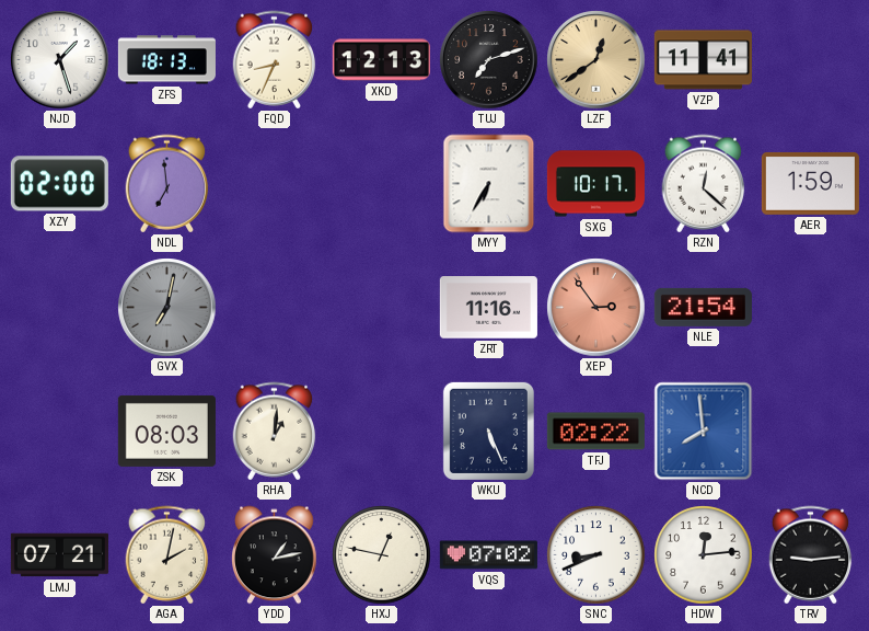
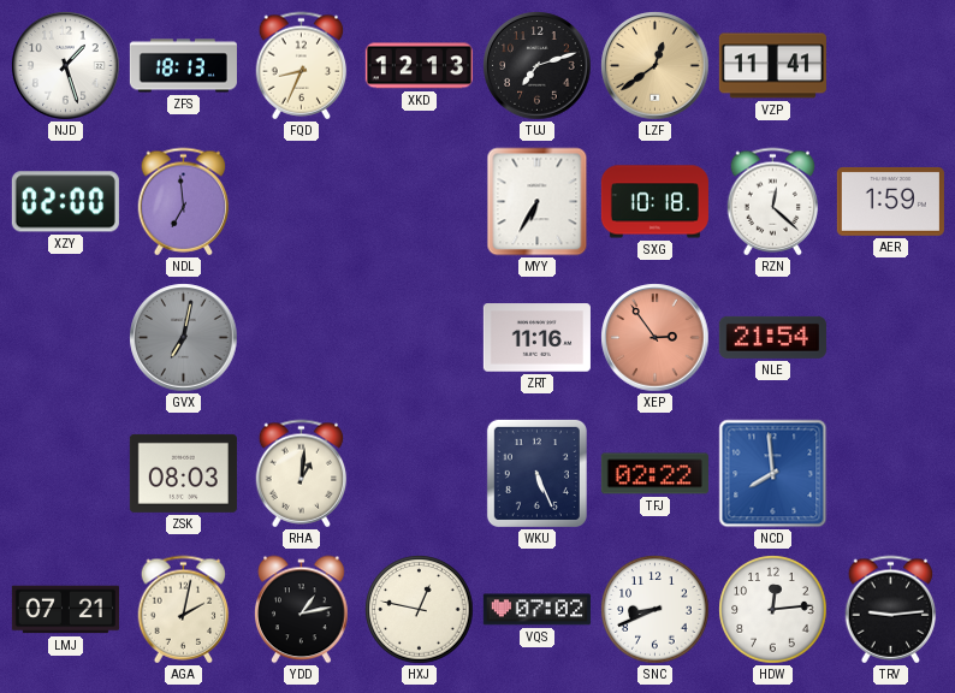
SXG: 10:17 -> 10:18
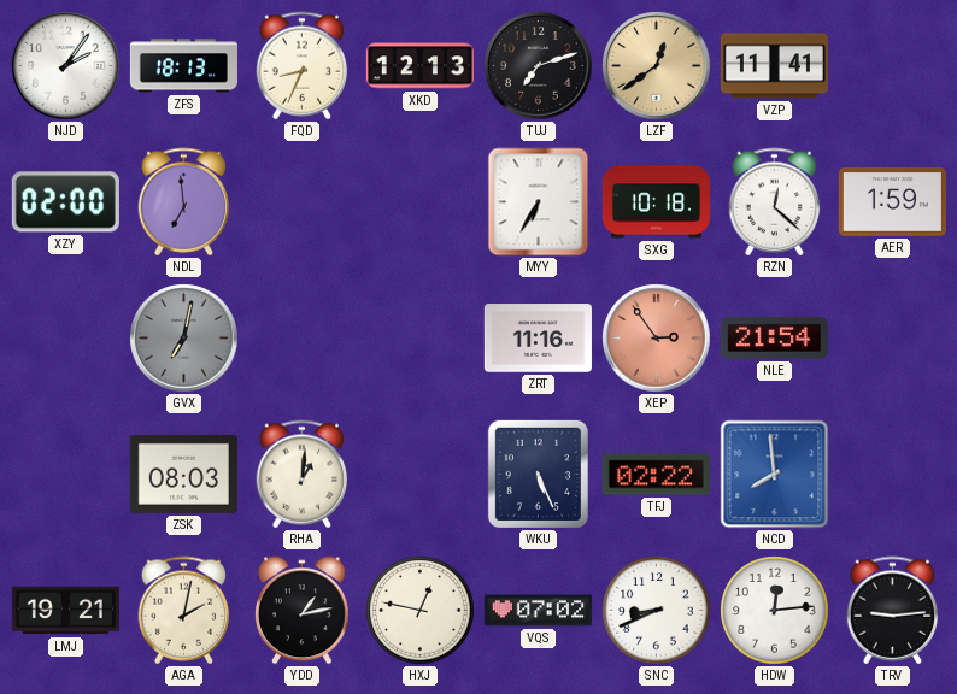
NJD: 1:27 -> 2:06
LMJ: 07:21 -> 19:21
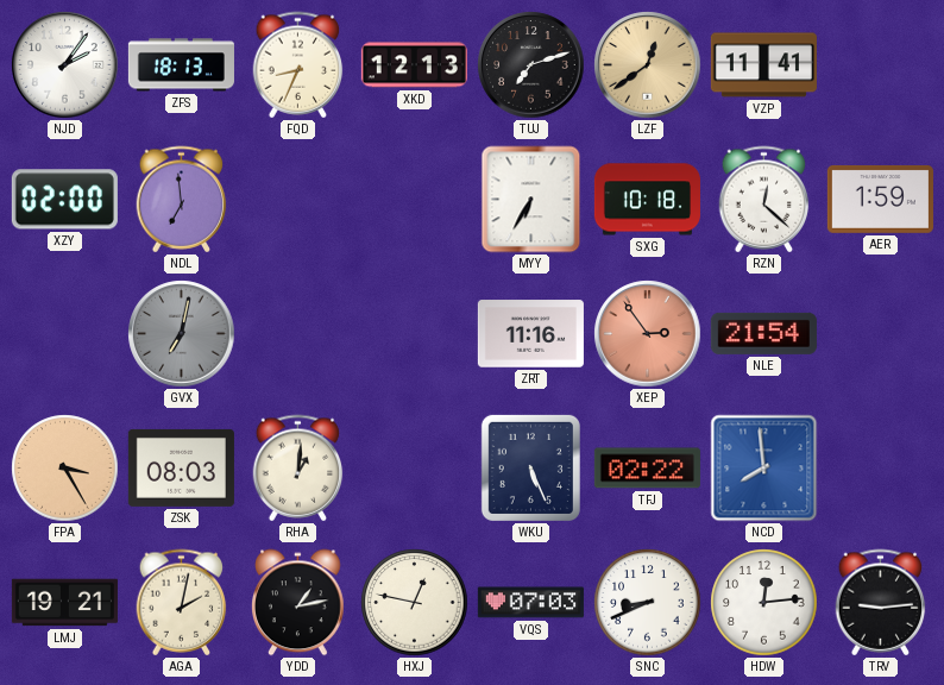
FPA: none -> 3:25
VQS: 07:02 -> 07:03
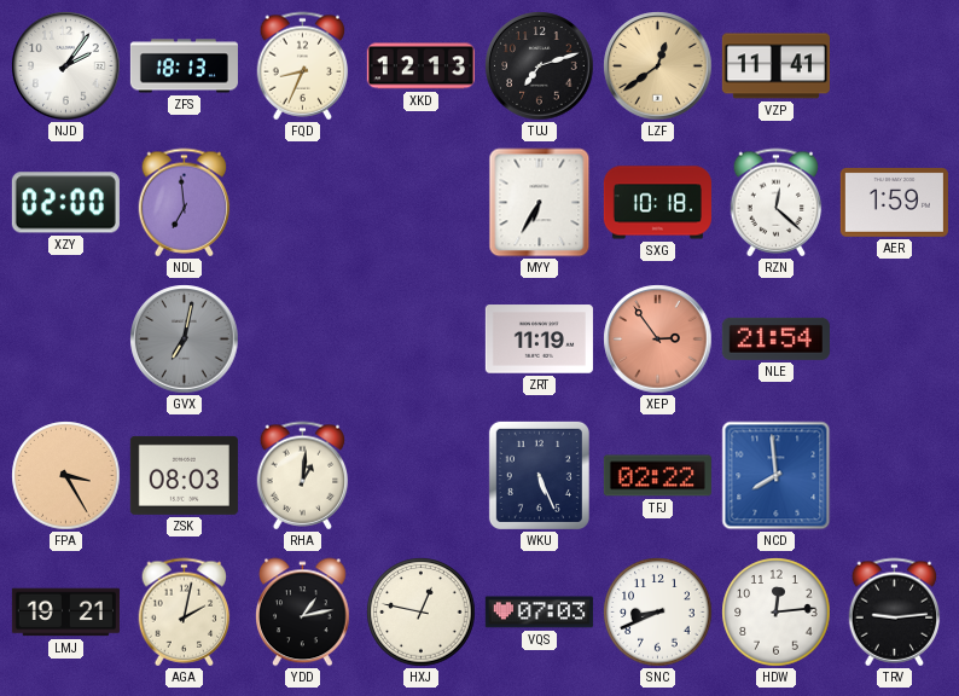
ZRT: 11:16 -> 11:19
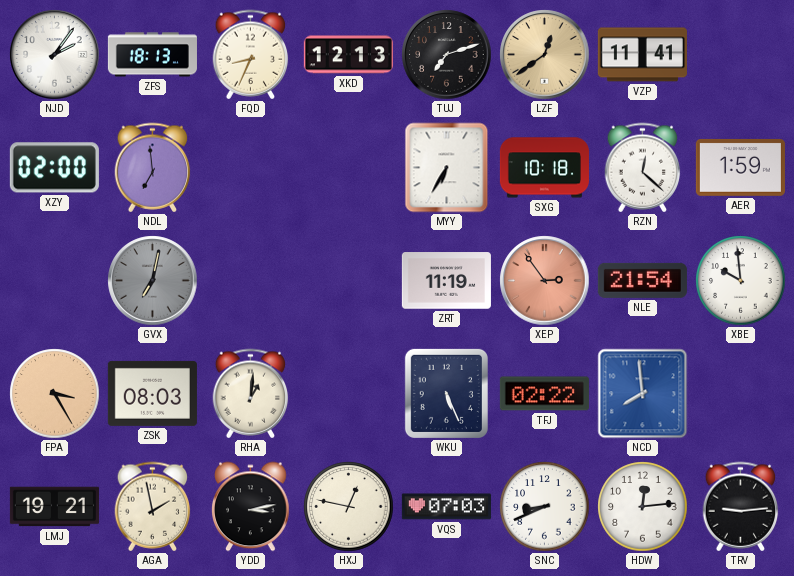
XBE: none -> 9:59
AGA: 2:02 -> 1:58
YDD: 1:13 -> 3:13
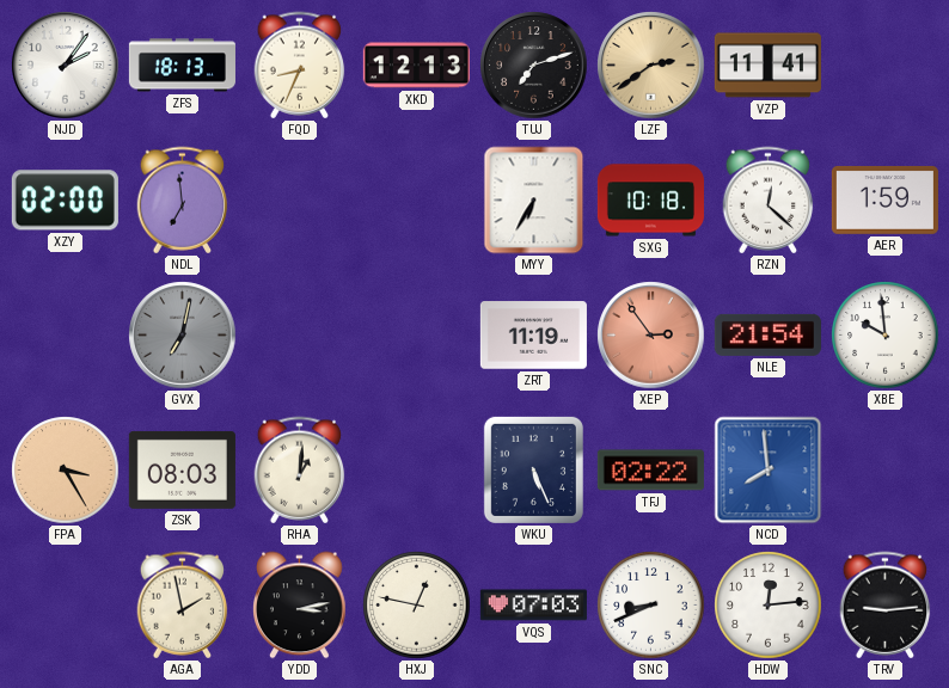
LZF: 12:39 -> 2:39
LMJ: 19:21 -> none
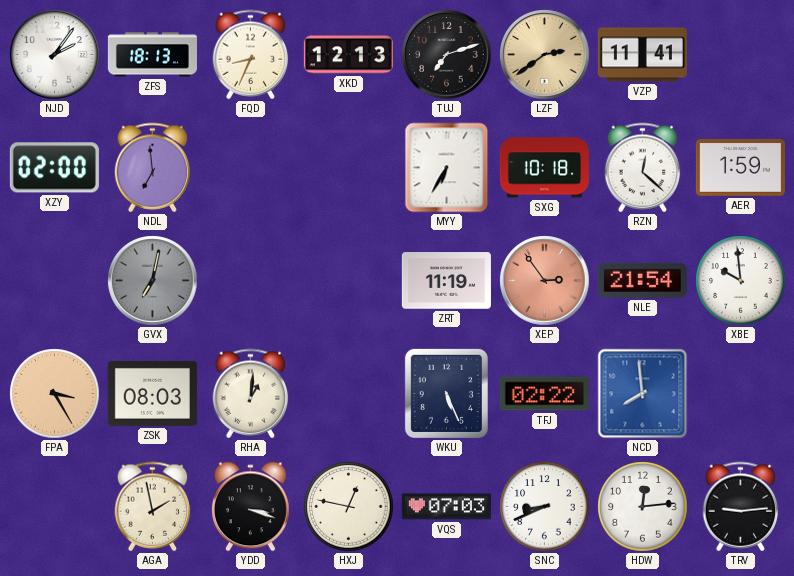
YDD: 3:13 -> 3:18
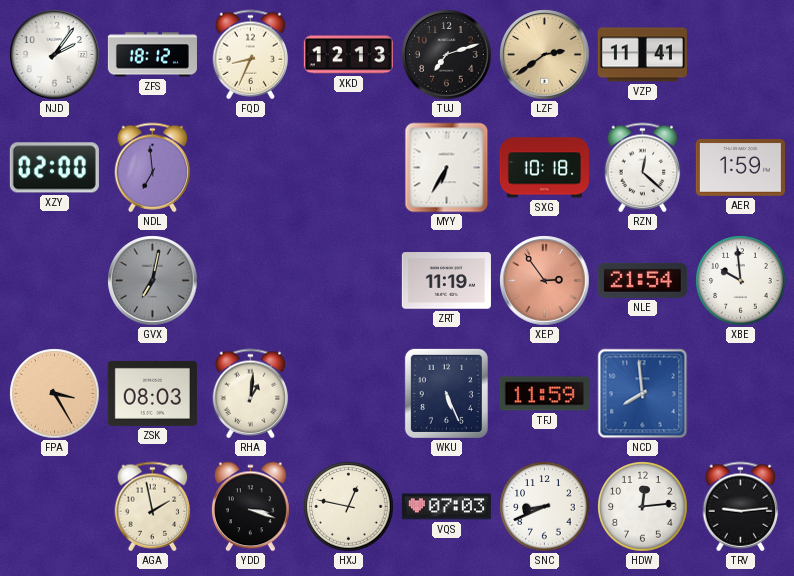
ZFS: 18:13 -> 18:12
TFJ: 02:22 -> 11:59
